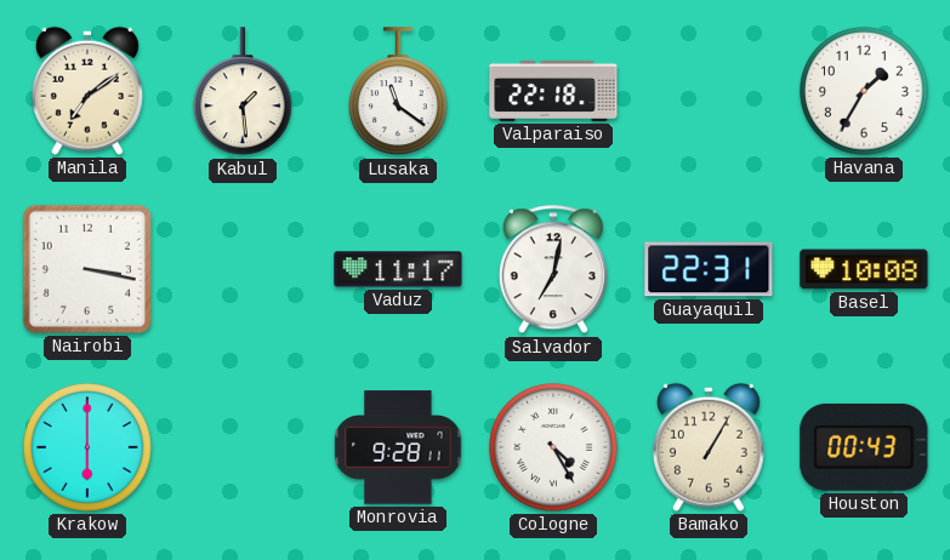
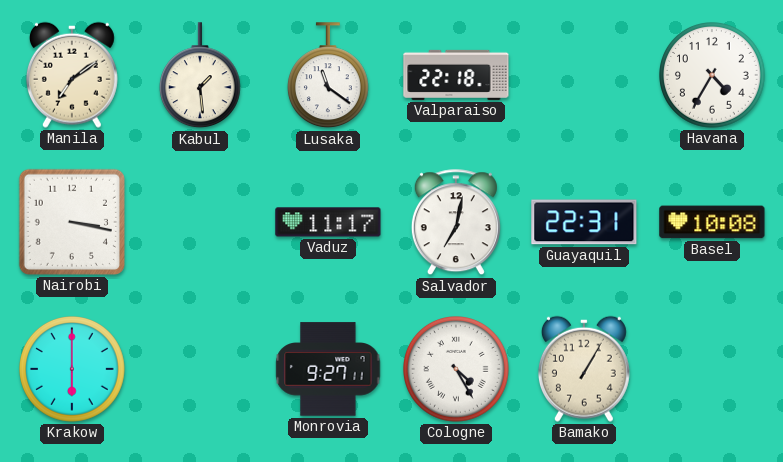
Havana: 1:35 -> 4:35
Monrovia: 9:28 -> 9:27
Houston: 00:43 -> none
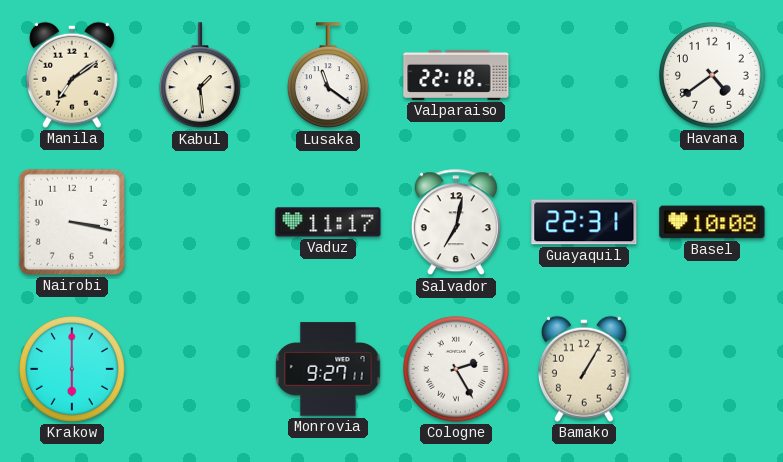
Havana: 4:35 -> 4:39
Cologne: 4:25 -> 2:25
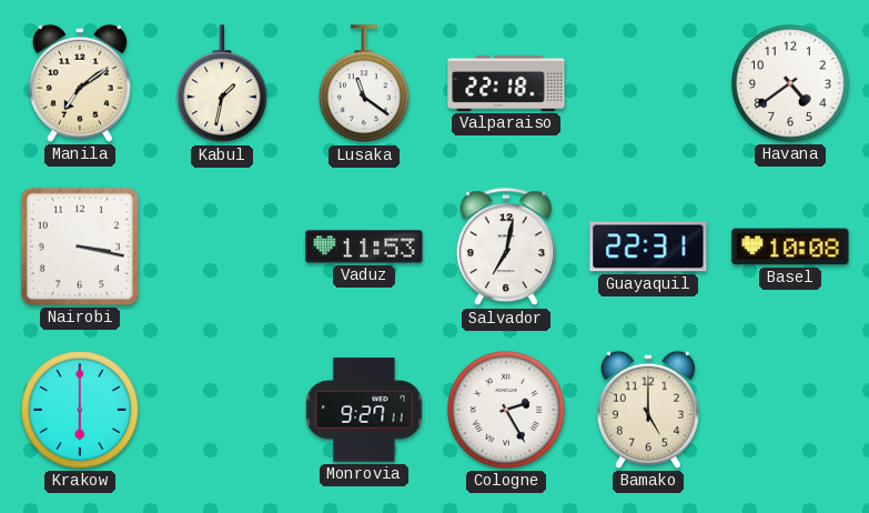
Kabul: 1:29 -> 1:32
Vaduz: 11:17 -> 11:53
Bamako: 1:05 -> 5:00
